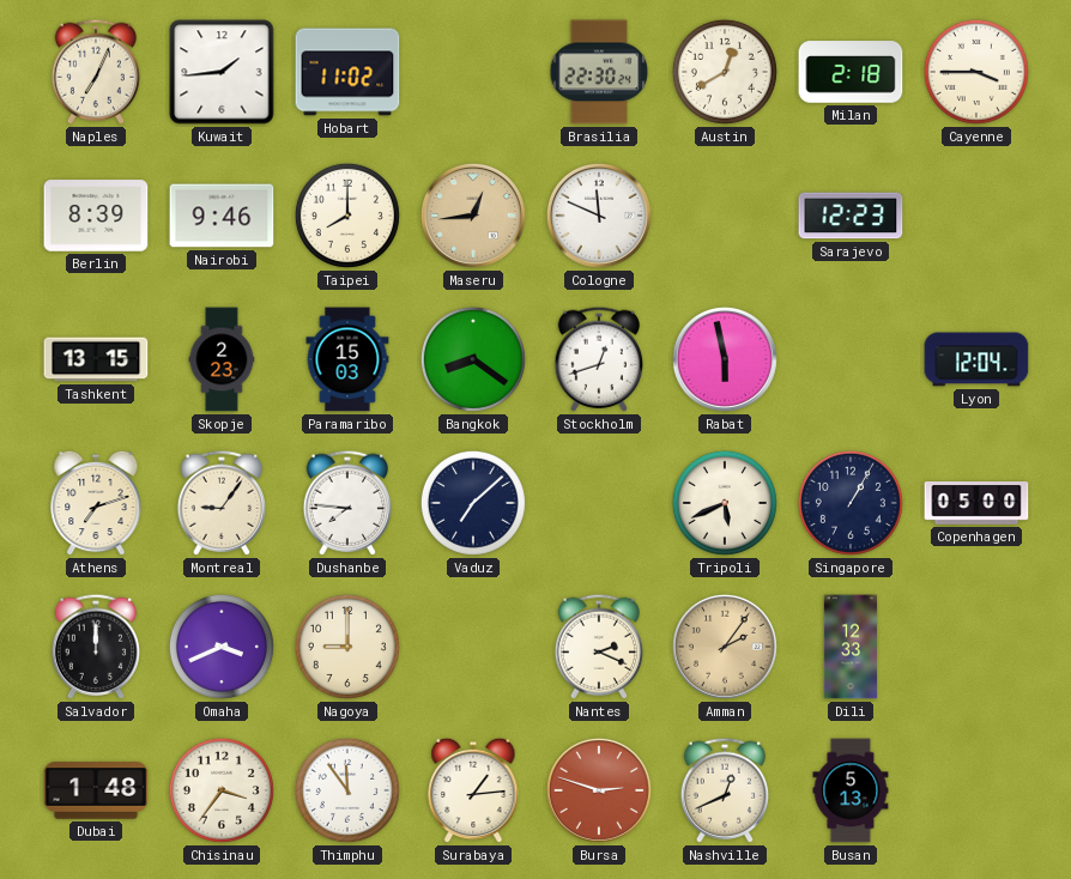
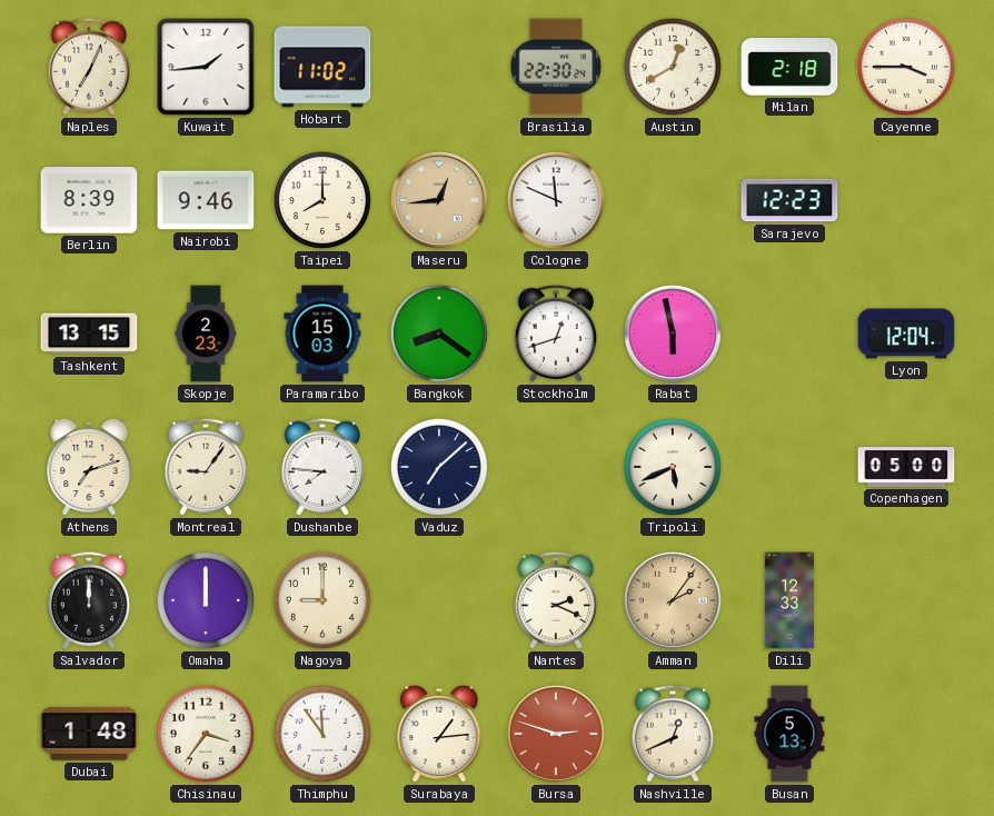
Singapore: 1:05 -> none
Omaha: 3:41 -> 12:00
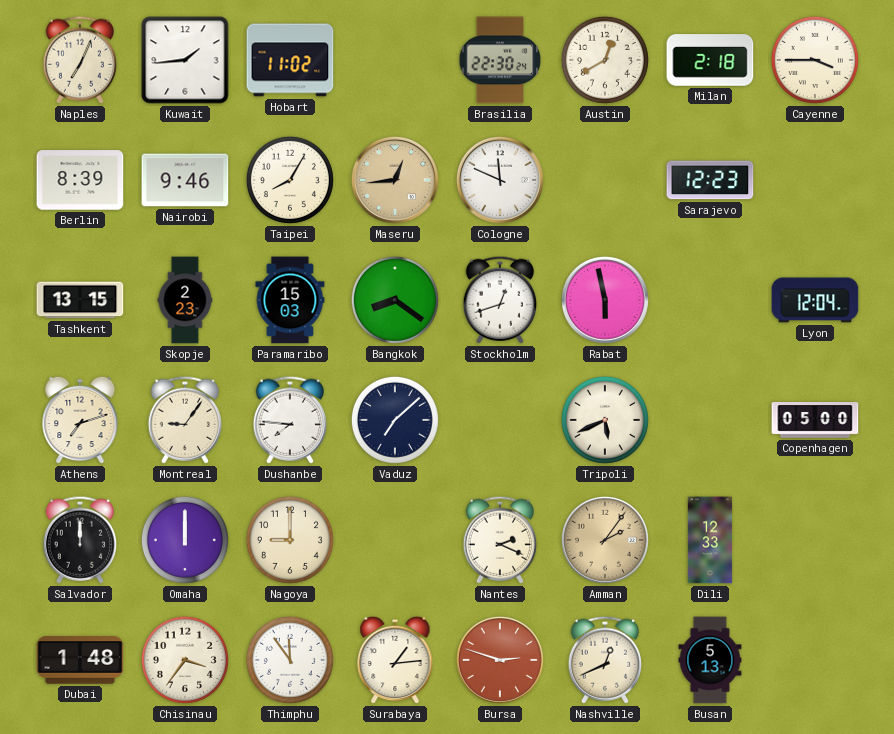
Taipei: 8:00 -> 8:05
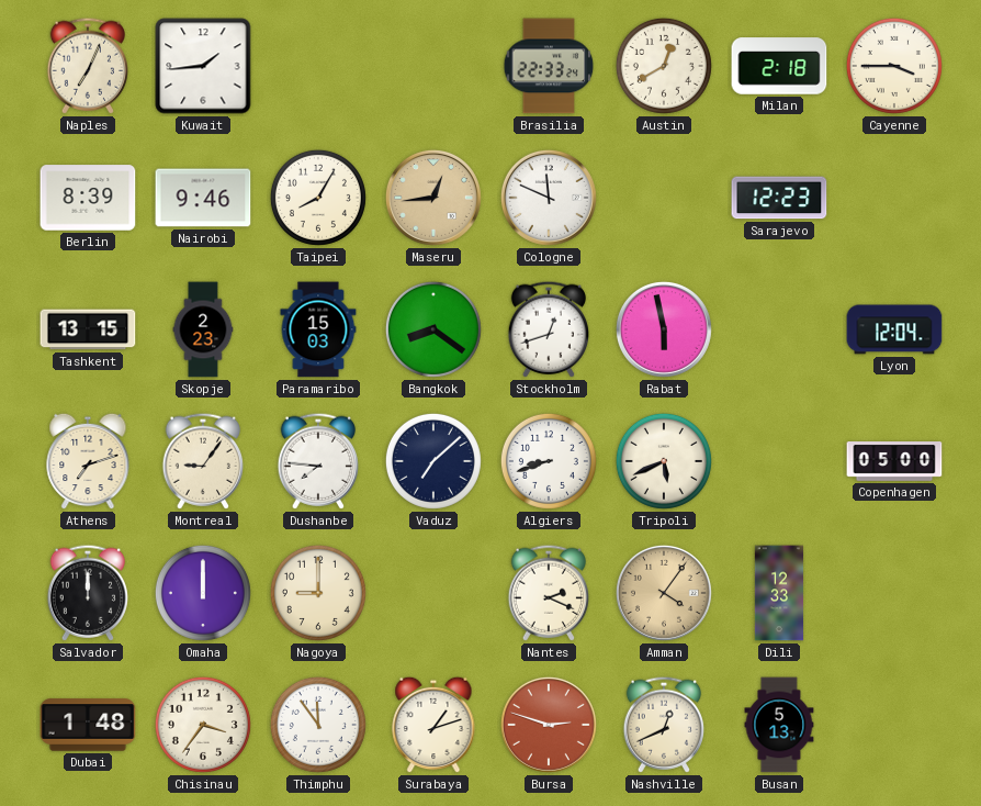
Hobart: 11:02 -> none
Brasilia: 22:30 -> 22:33
Algiers: none -> 8:42
Amman: 2:06 -> 4:06
Surabaya: 1:14 -> 1:12
